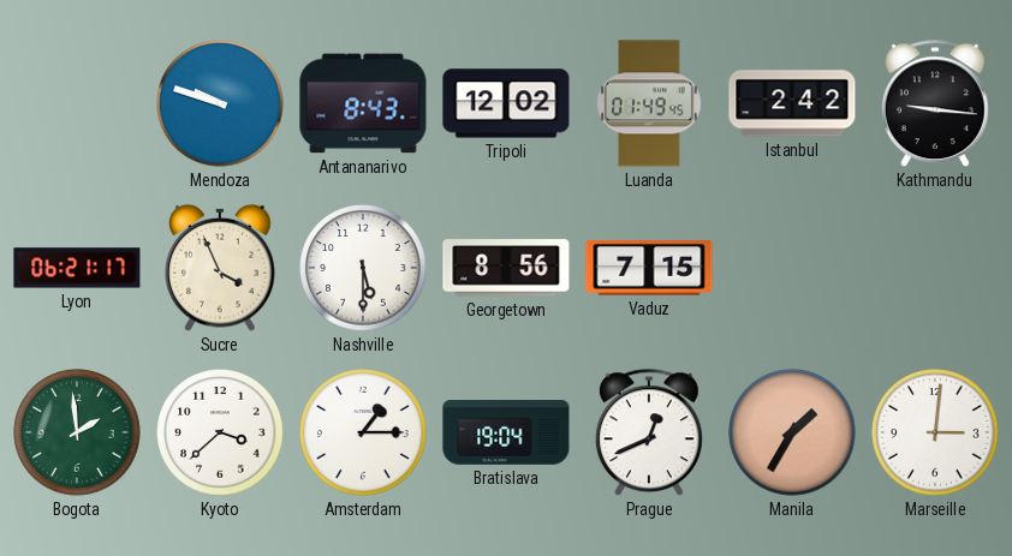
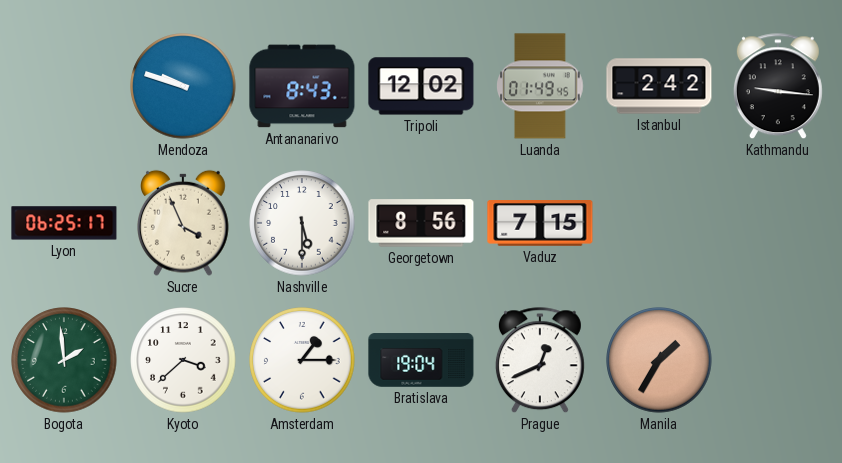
Lyon: 06:21 -> 06:25
Marseille: 3:01 -> none
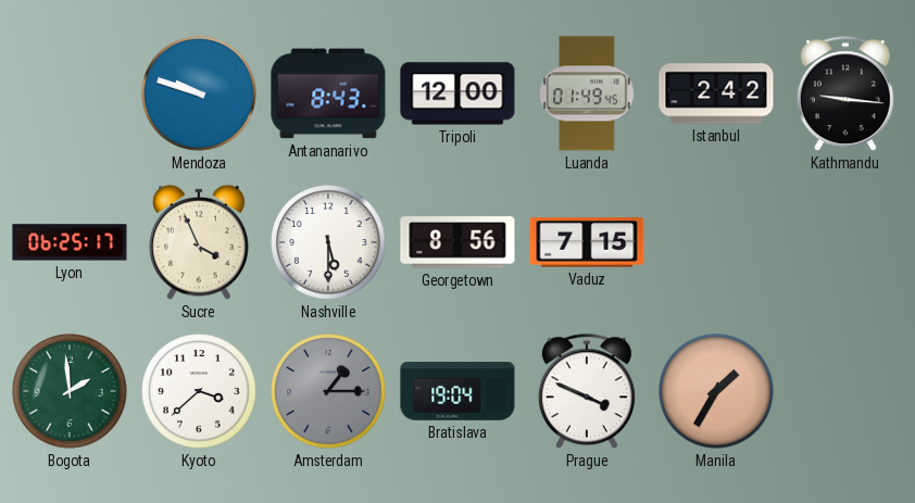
Tripoli: 12:02 -> 12:00
Amsterdam dial: white -> grey
Prague: 12:41 -> 3:49
